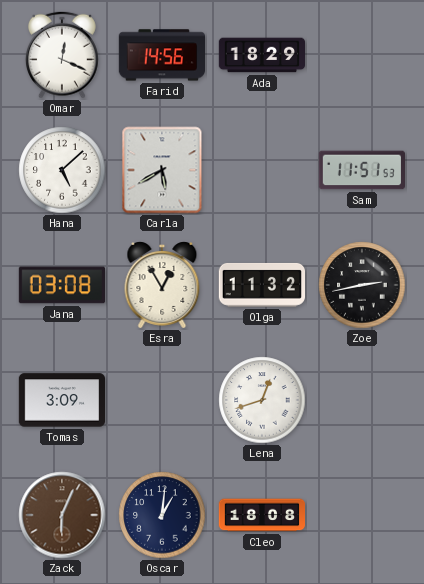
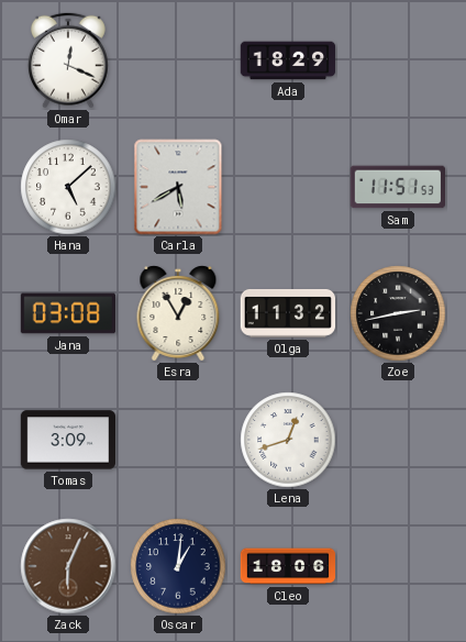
Farid: 14:56 -> none
Cleo: 18:08 -> 18:06
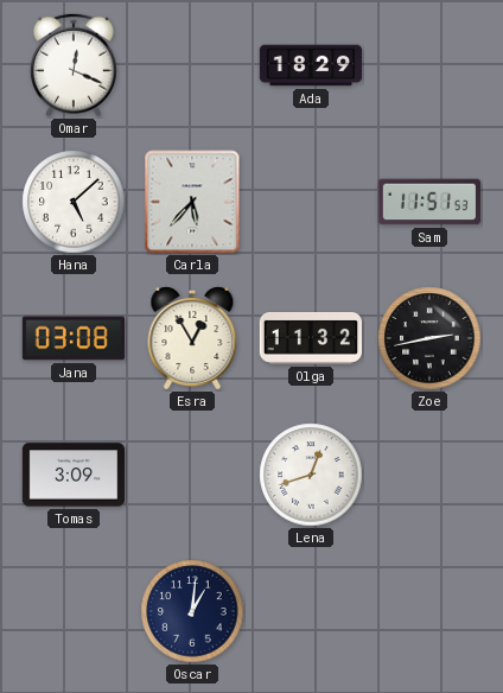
Carla: 5:40 -> 5:37
Zack: 6:04 -> none
Cleo: 18:06 -> none
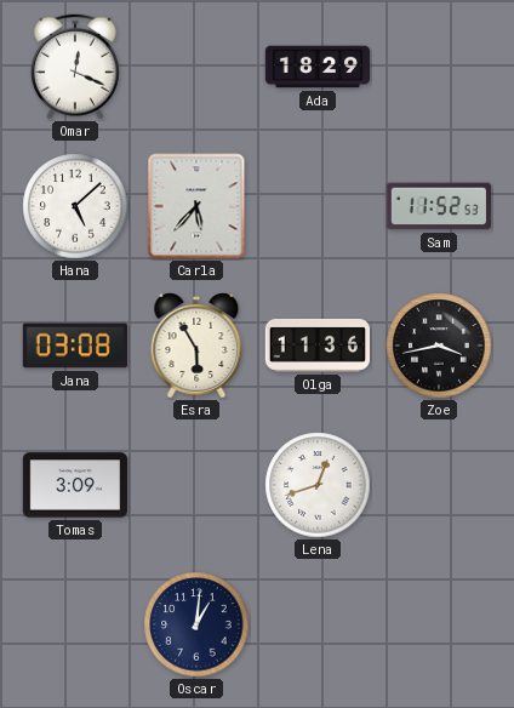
Sam: 11:51 -> 11:52
Esra: 12:55 -> 5:55
Olga: 11:32 -> 11:36
Zoe: 2:43 -> 3:43
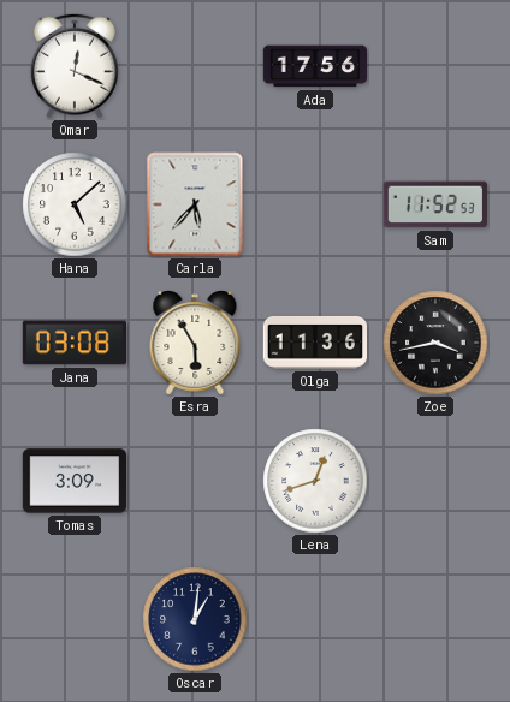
Ada: 18:29 -> 17:56
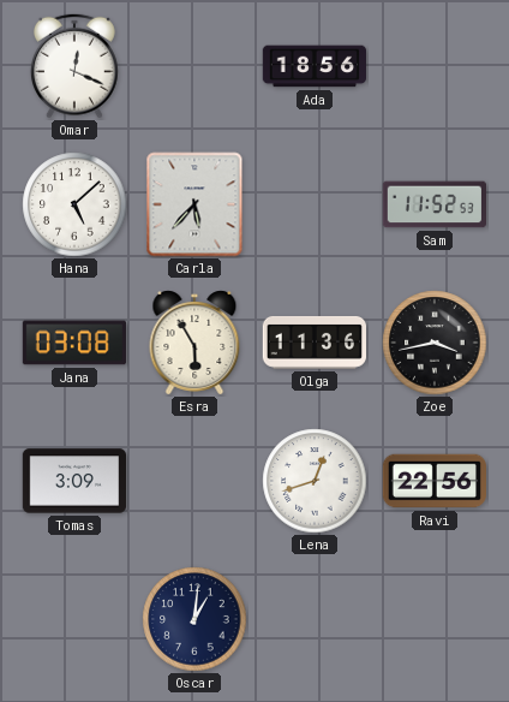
Ada: 17:56 -> 18:56
Ravi: none -> 22:56
